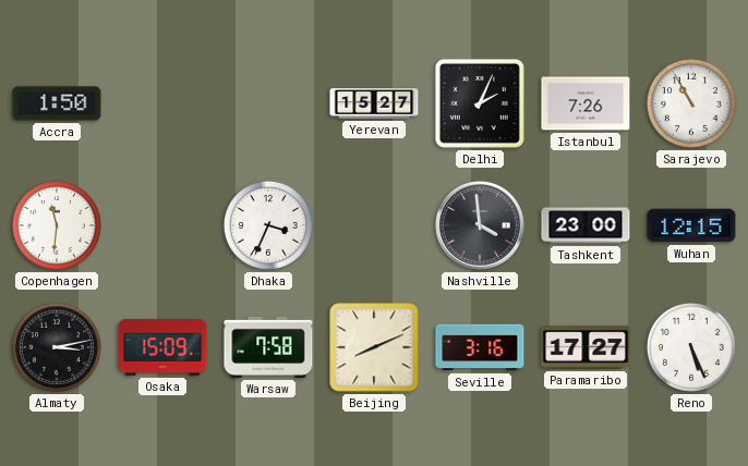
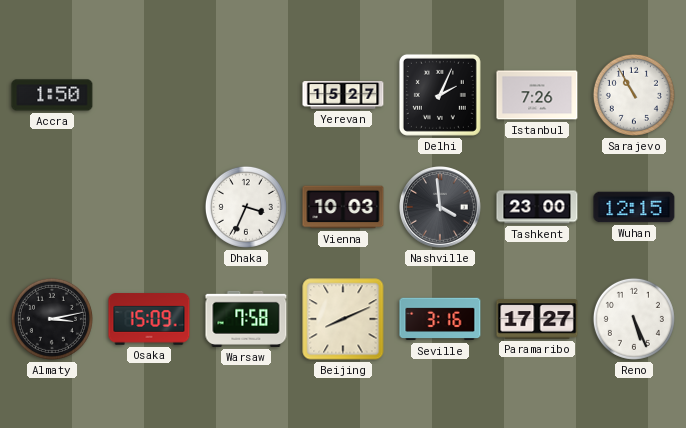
Copenhagen: 11:31 -> none
Vienna: none -> 10:03
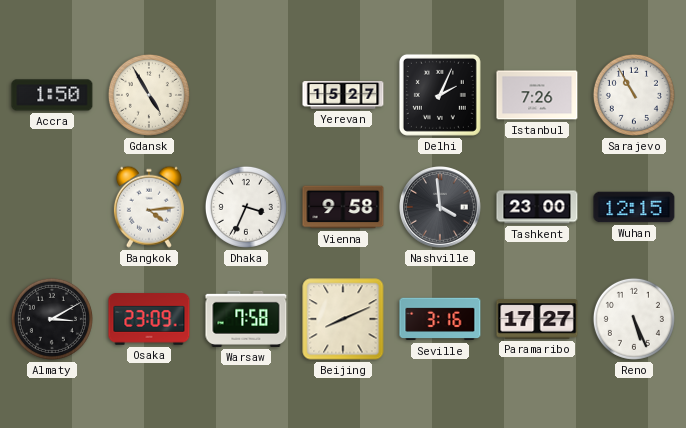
Gdansk: none -> 4:55
Bangkok: none -> 4:14
Vienna: 10:03 -> 9:58
Almaty: 3:13 -> 3:10
Osaka: 15:09 -> 23:09
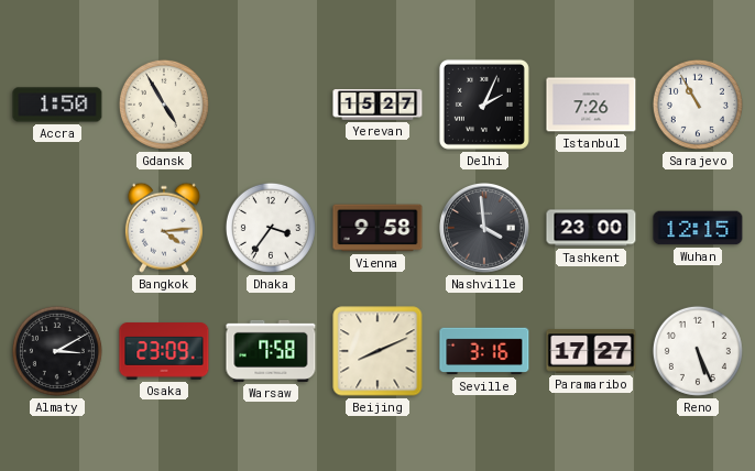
Dhaka: 3:34 -> 3:36
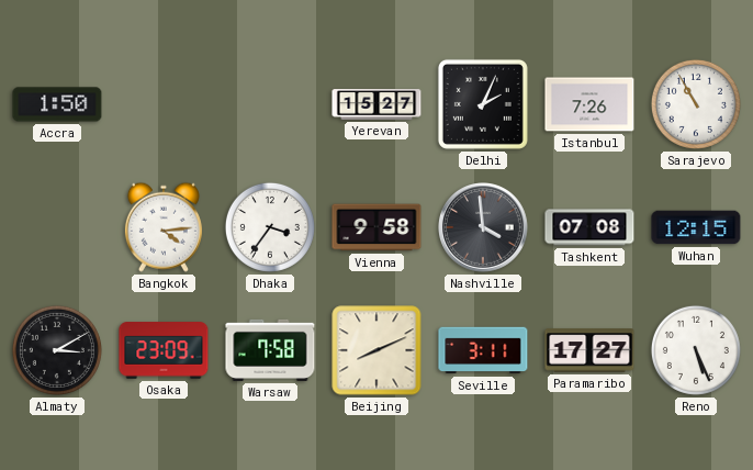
Gdansk: 4:55 -> none
Tashkent: 23:00 -> 07:08
Seville: 3:16 -> 3:11
